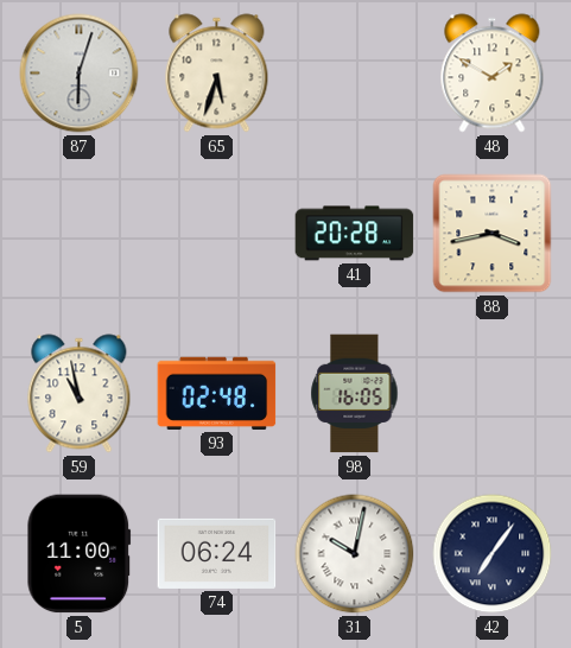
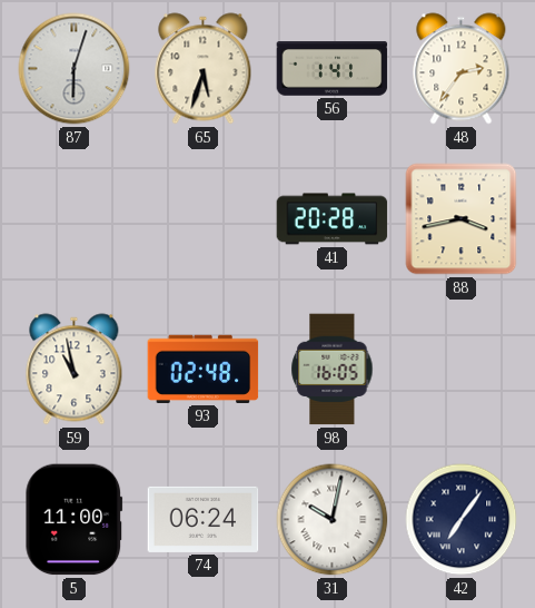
56: none -> 1:41
48: 1:50 -> 2:36
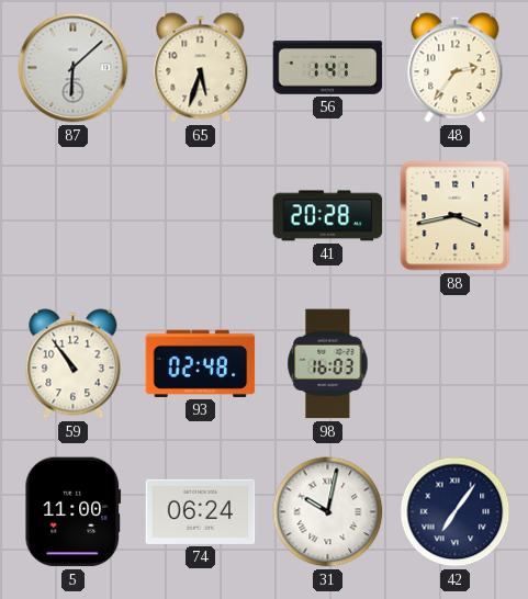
87: 6:03 -> 6:08
59: 10:58 -> 10:54
98: 16:05 -> 16:03
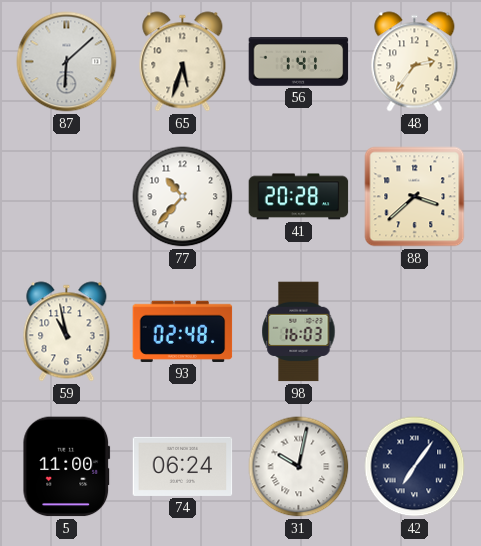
77: none -> 10:37
88: 3:43 -> 3:38
59: 10:54 -> 10:58
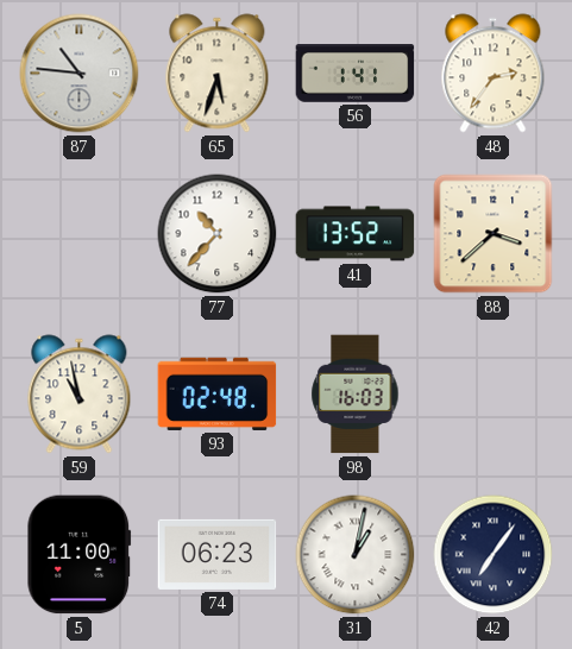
87: 6:08 -> 10:46
41: 20:28 -> 13:52
74: 06:24 -> 06:23
31: 10:02 -> 1:02
